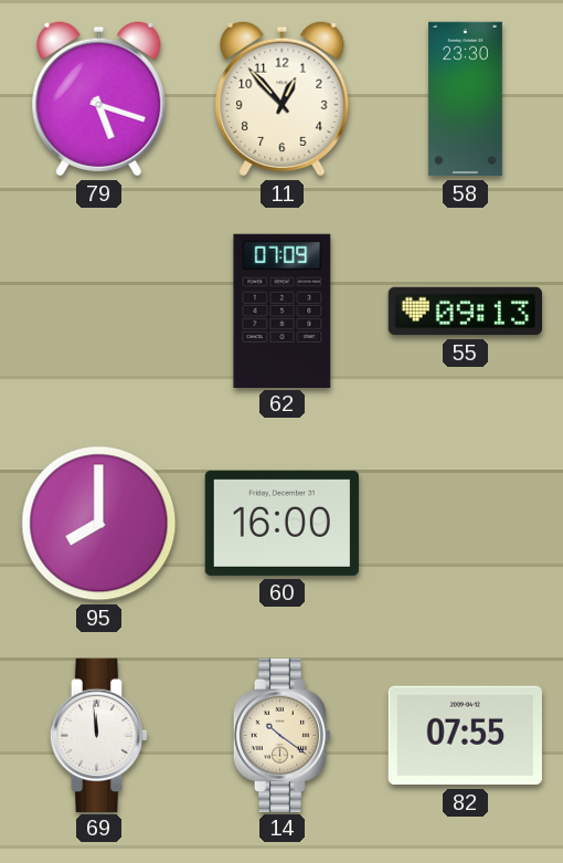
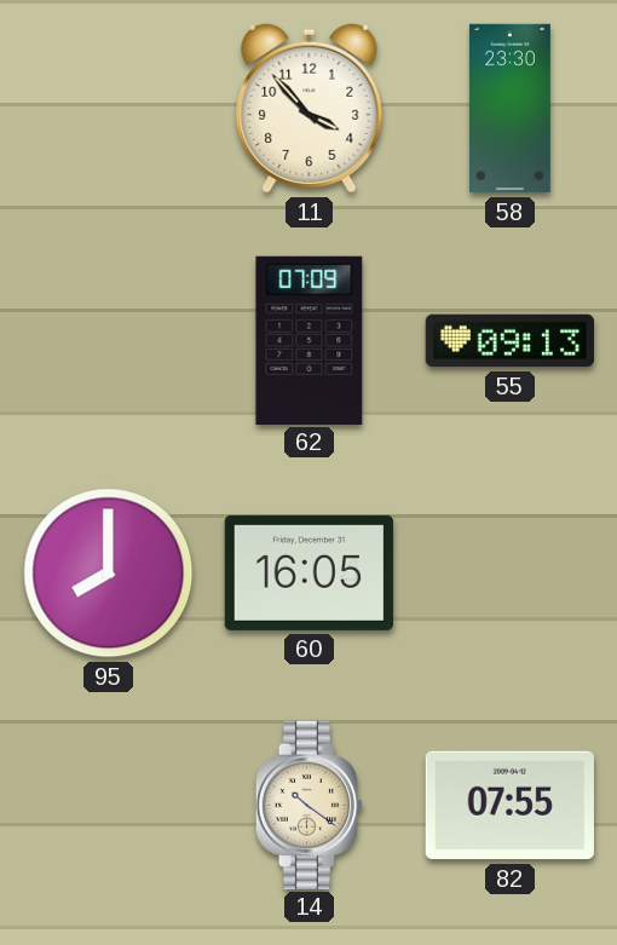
79: 5:18 -> none
11: 12:53 -> 3:53
60: 16:00 -> 16:05
69: 11:59 -> none
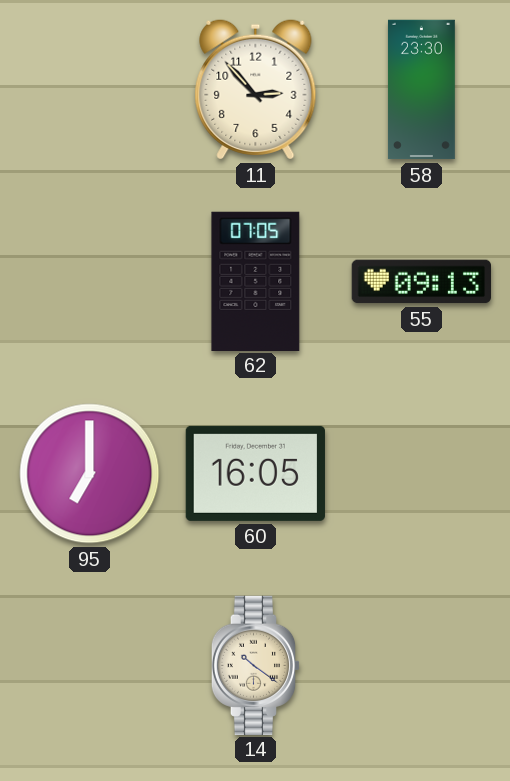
11: 3:53 -> 2:53
62: 07:09 -> 07:05
95: 8:00 -> 7:00
82: 07:55 -> none
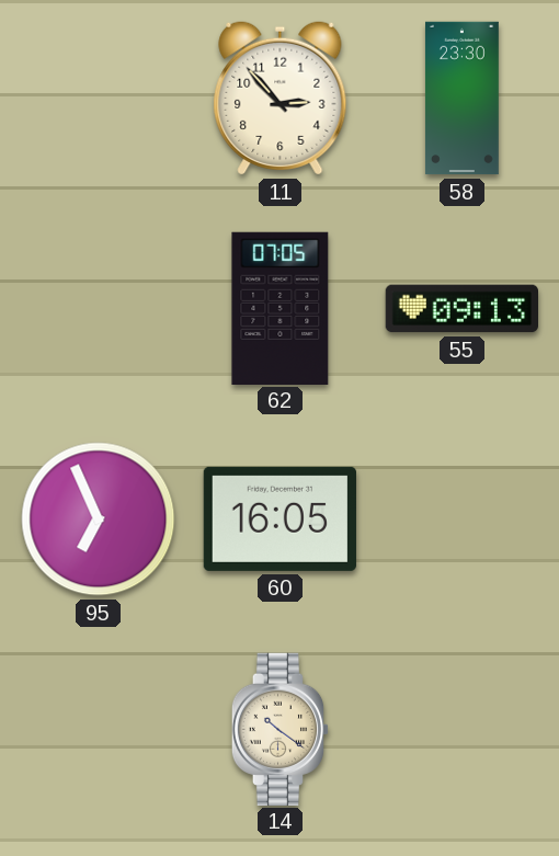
95: 7:00 -> 6:56
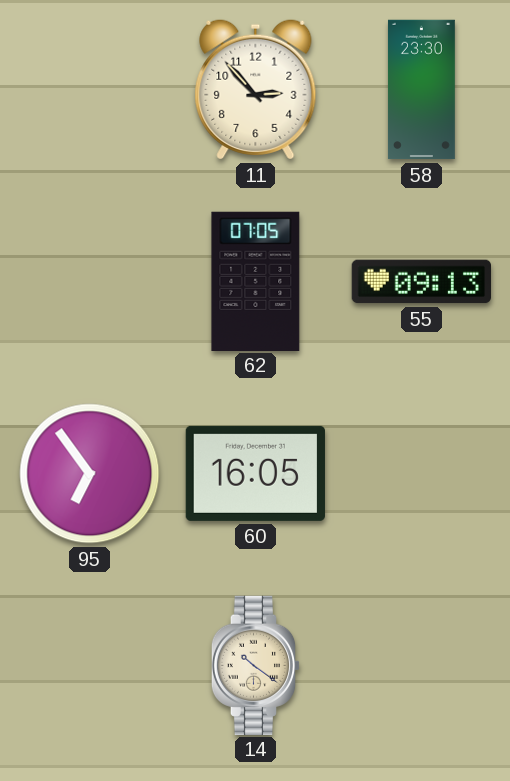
95: 6:56 -> 6:54
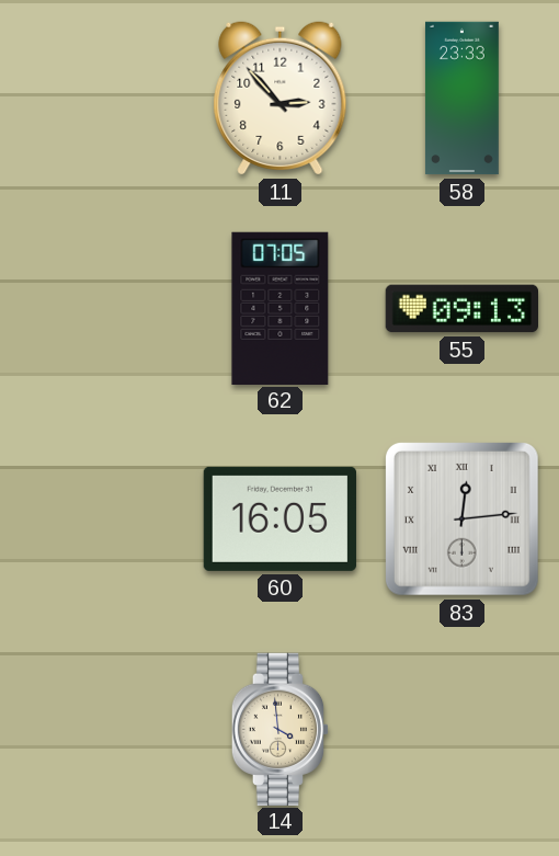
58: 23:30 -> 23:33
95: 6:54 -> none
83: none -> 12:14
14: 10:21 -> 3:59
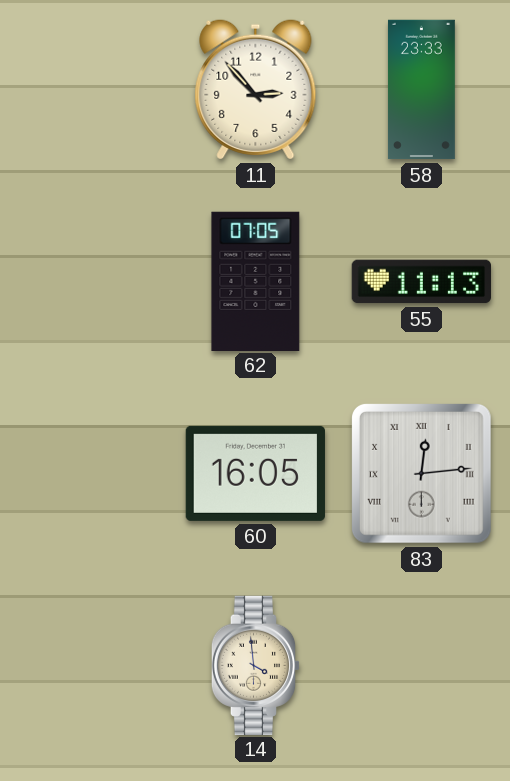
55: 09:13 -> 11:13
